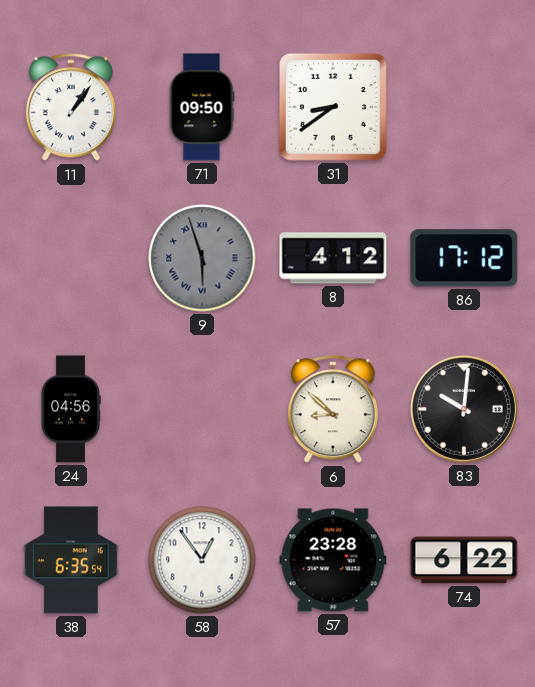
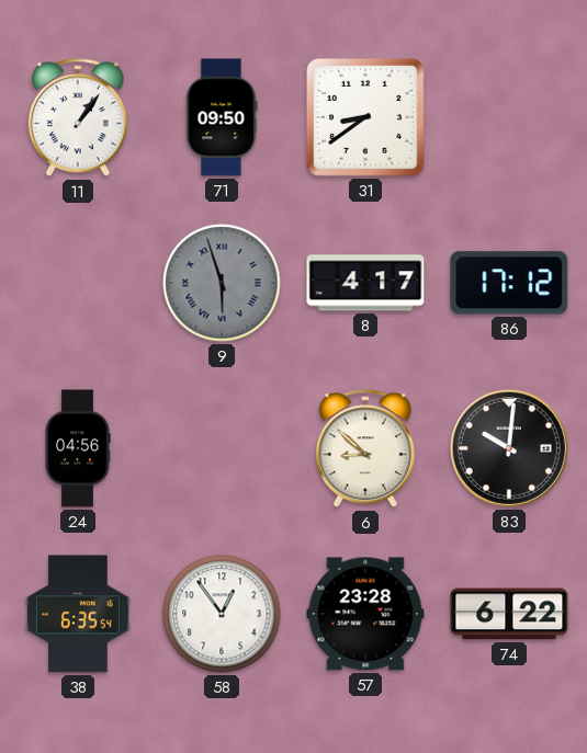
8: 4:12 -> 4:17
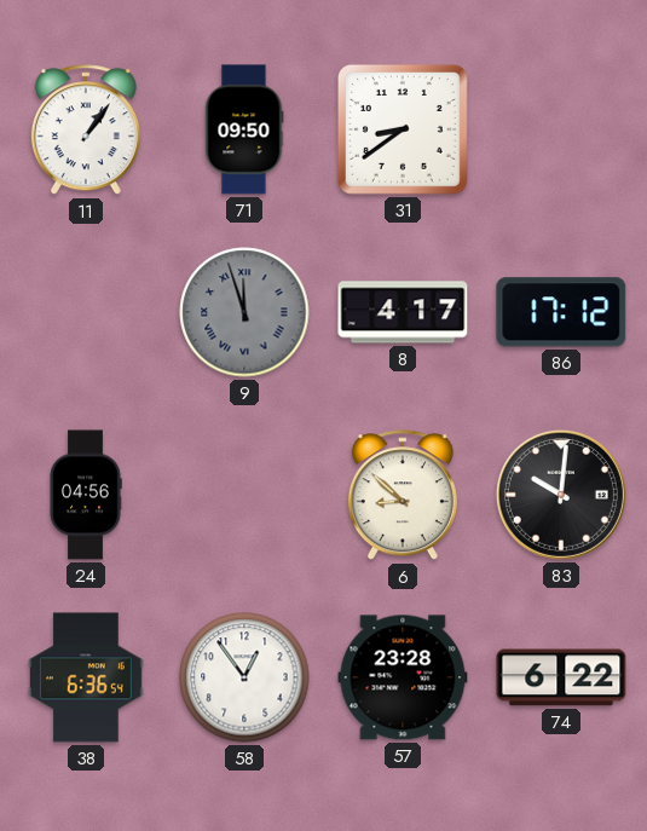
9: 5:57 -> 11:57
38: 6:35 -> 6:36
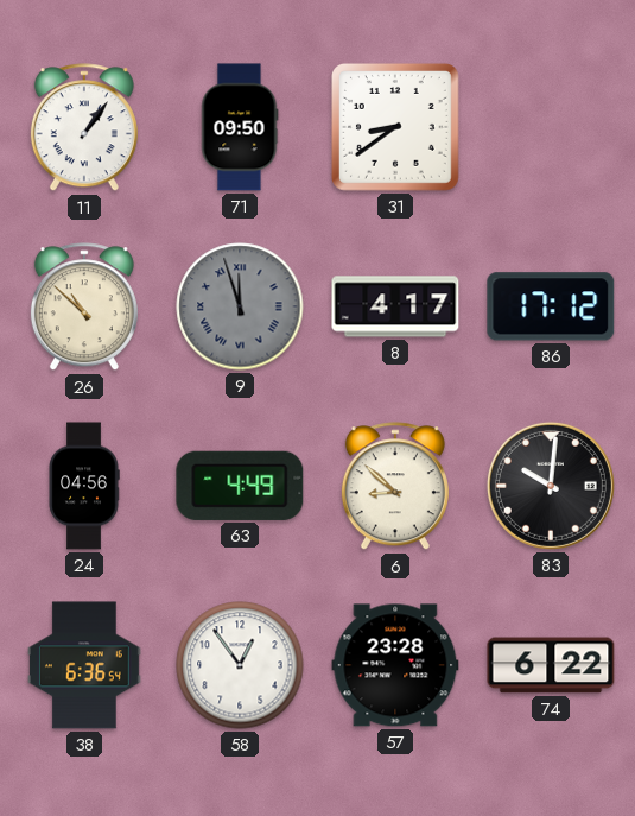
26: none -> 10:52
63: none -> 4:49
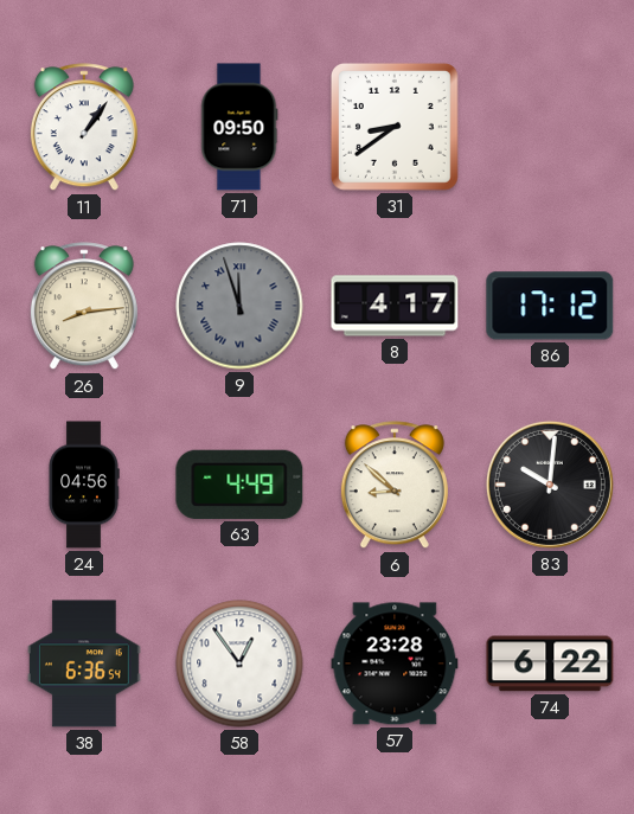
26: 10:52 -> 8:14
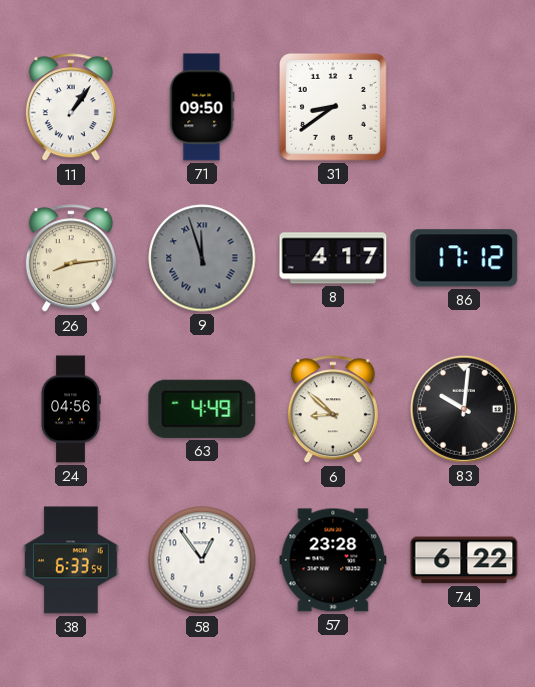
38: 6:36 -> 6:33
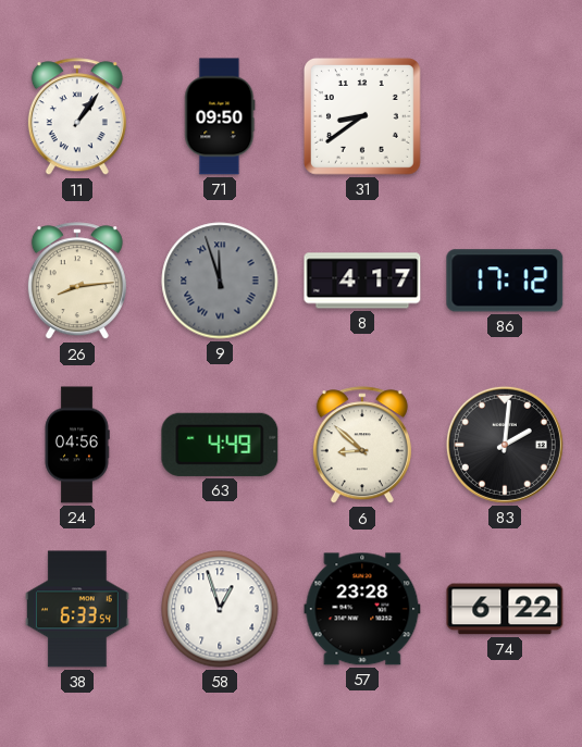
83: 10:01 -> 2:01
58: 12:54 -> 12:57
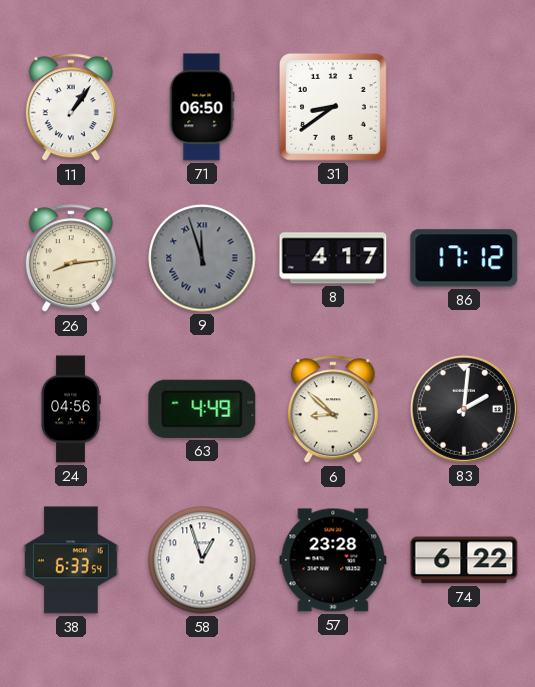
71: 09:50 -> 06:50
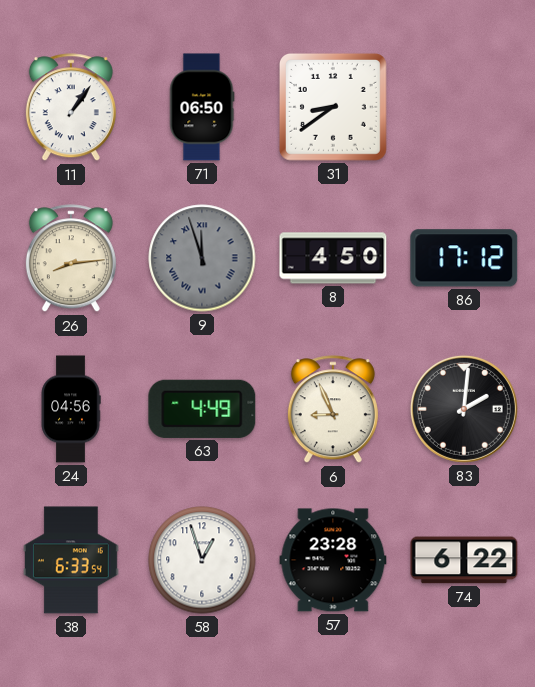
8: 4:17 -> 4:50
6: 8:52 -> 8:56
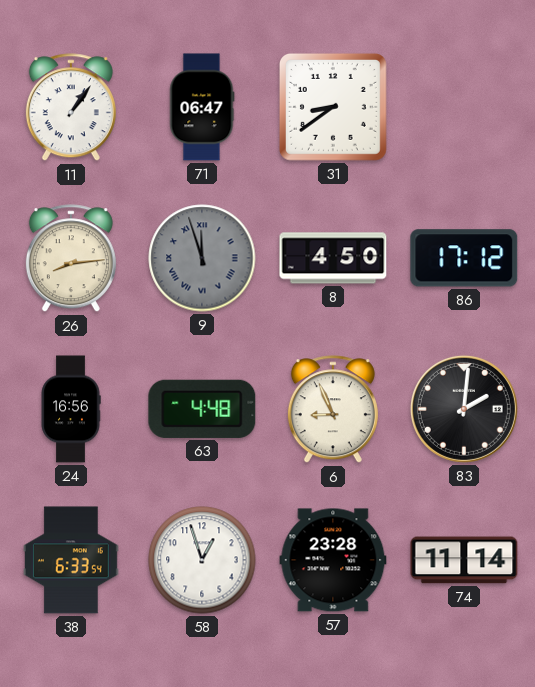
71: 06:50 -> 06:47
24: 04:56 -> 16:56
63: 4:49 -> 4:48
74: 6:22 -> 11:14
